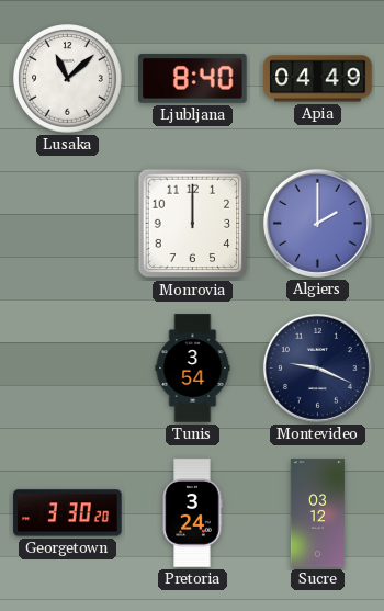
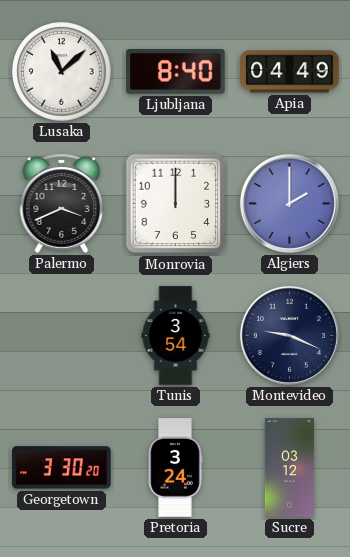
Palermo: none -> 3:41
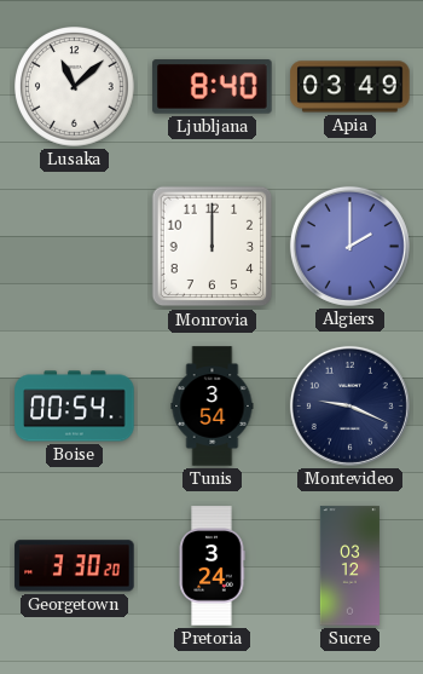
Apia: 04:49 -> 03:49
Palermo: 3:41 -> none
Boise: none -> 00:54
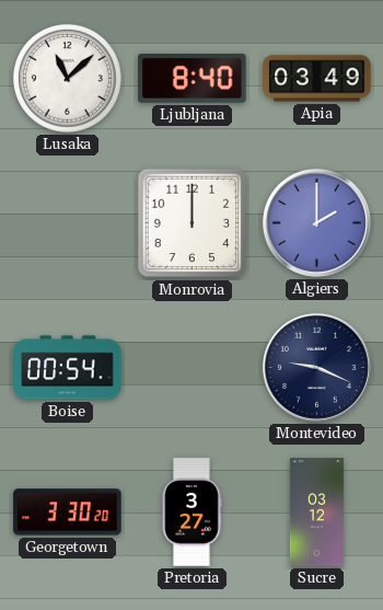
Tunis: 3:54 -> none
Pretoria: 3:24 -> 3:27
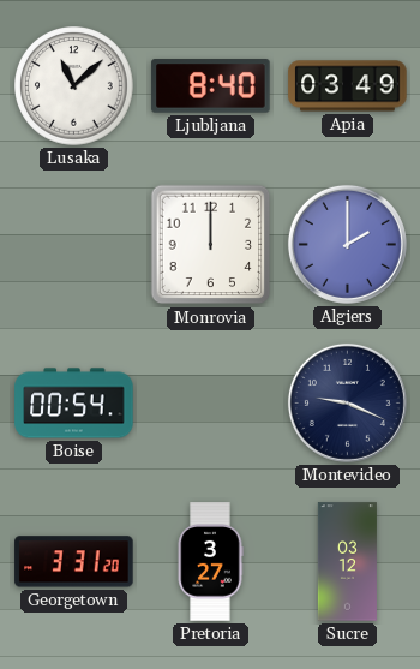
Georgetown: 3:30 -> 3:31
